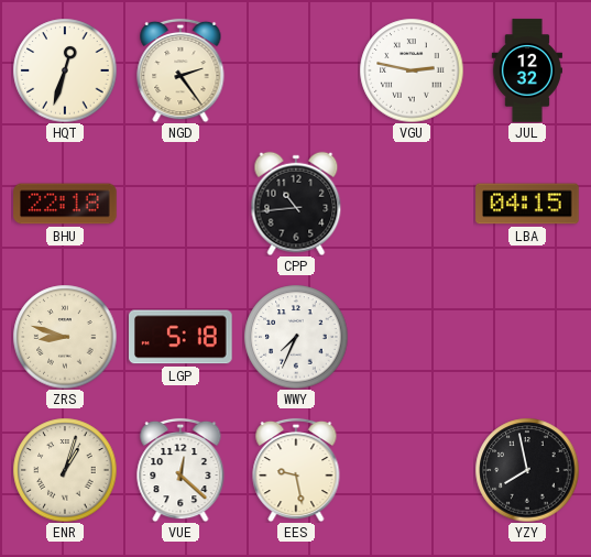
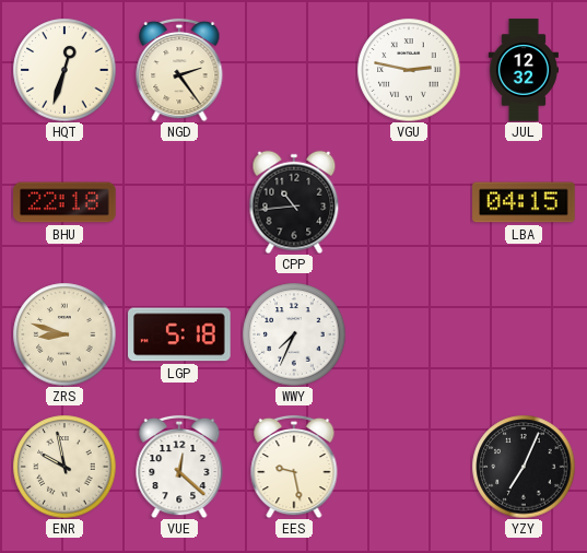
ENR: 1:03 -> 9:58
YZY: 7:58 -> 7:04
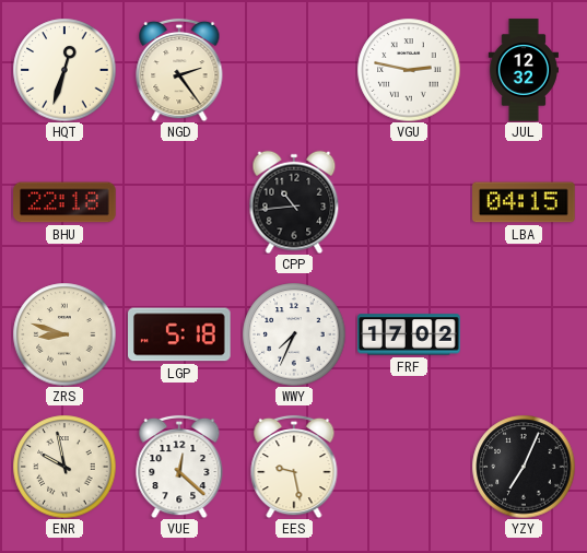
FRF: none -> 17:02
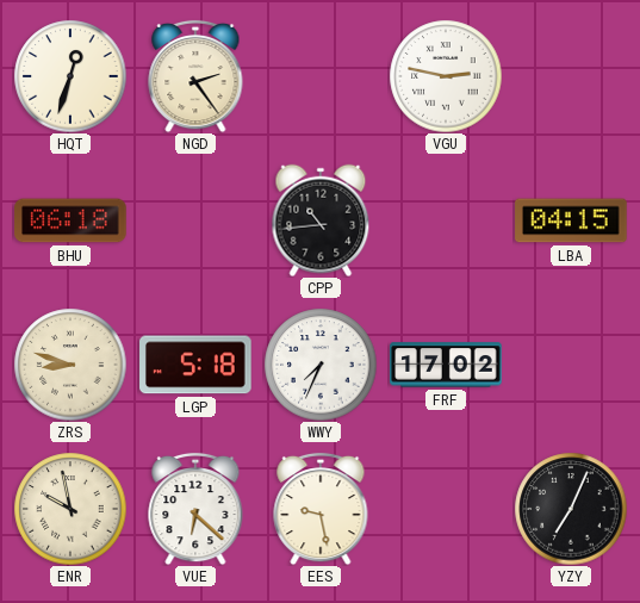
JUL: 12:32 -> none
BHU: 22:18 -> 06:18
VUE: 12:22 -> 6:22
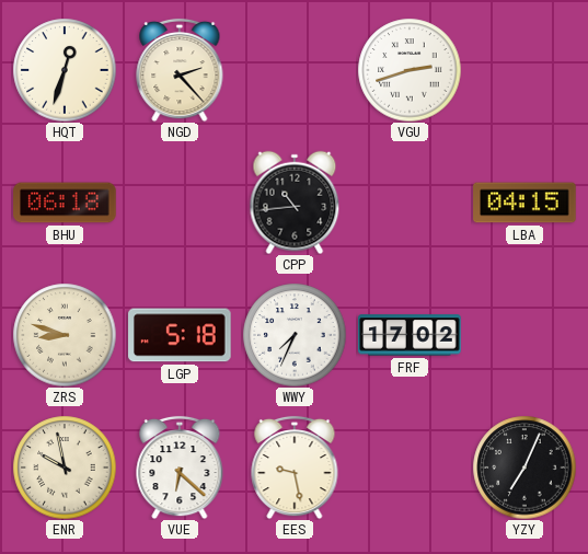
NGD: 2:24 -> 2:23
VGU: 2:47 -> 2:42
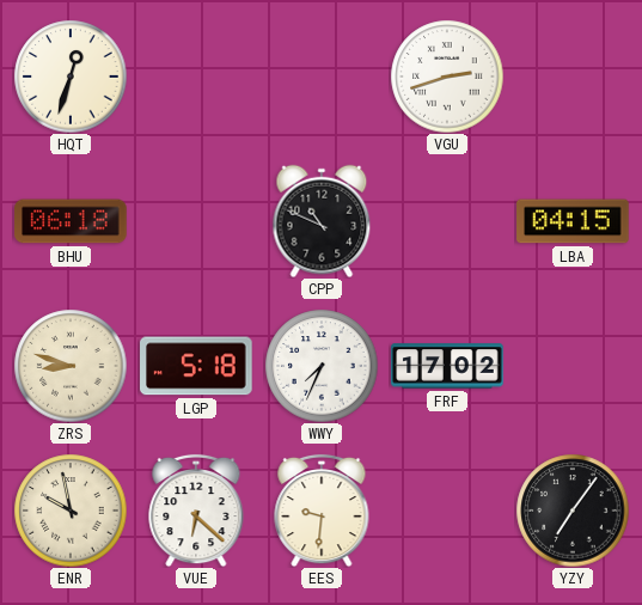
NGD: 2:23 -> none
CPP: 10:44 -> 10:49
EES: 9:28 -> 9:31
YZY: 7:04 -> 7:06
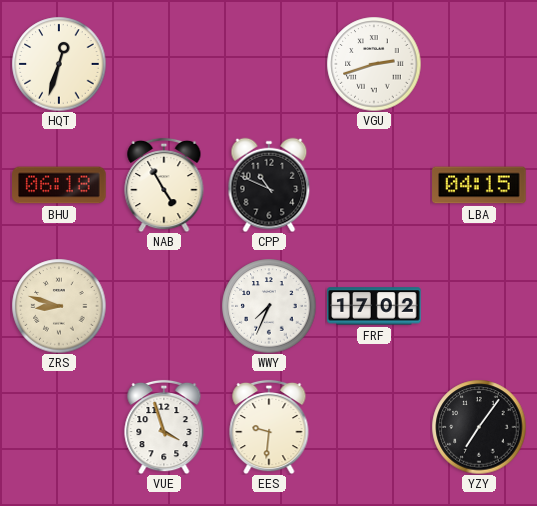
NAB: none -> 4:55
LGP: 5:18 -> none
ENR: 9:58 -> none
VUE: 6:22 -> 3:57
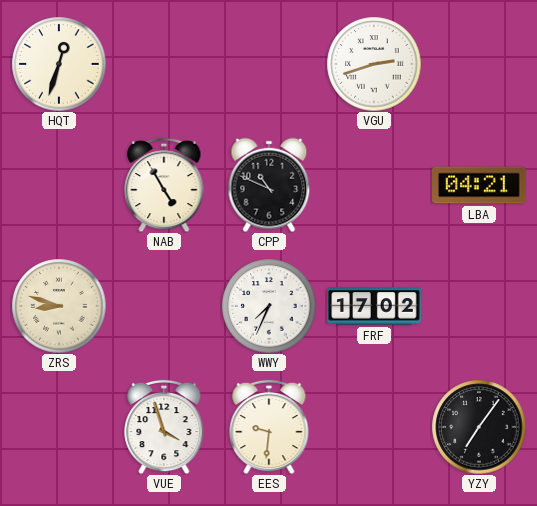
BHU: 06:18 -> none
LBA: 04:15 -> 04:21
